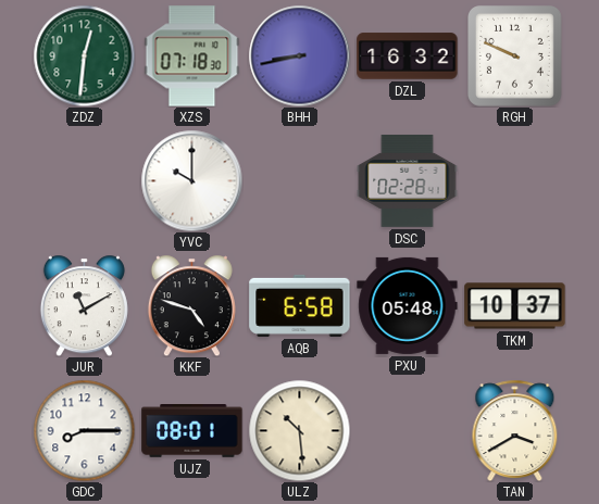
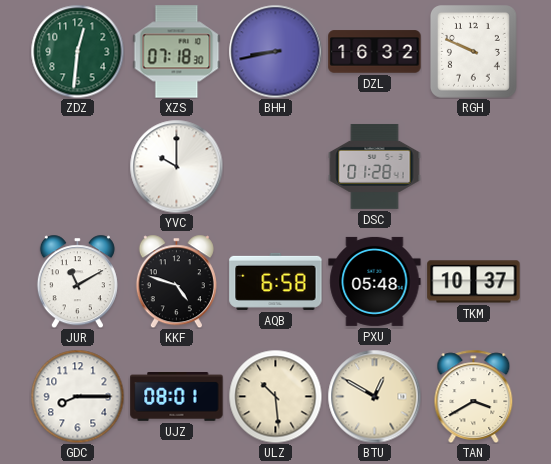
DSC: 02:28 -> 01:28
BTU: none -> 12:50
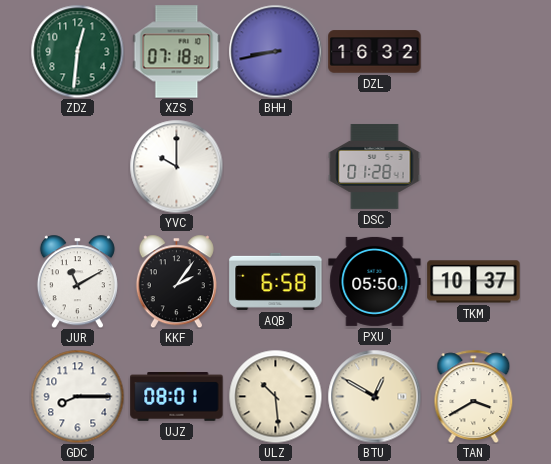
RGH: 9:49 -> none
KKF: 4:48 -> 2:06
PXU: 05:48 -> 05:50
